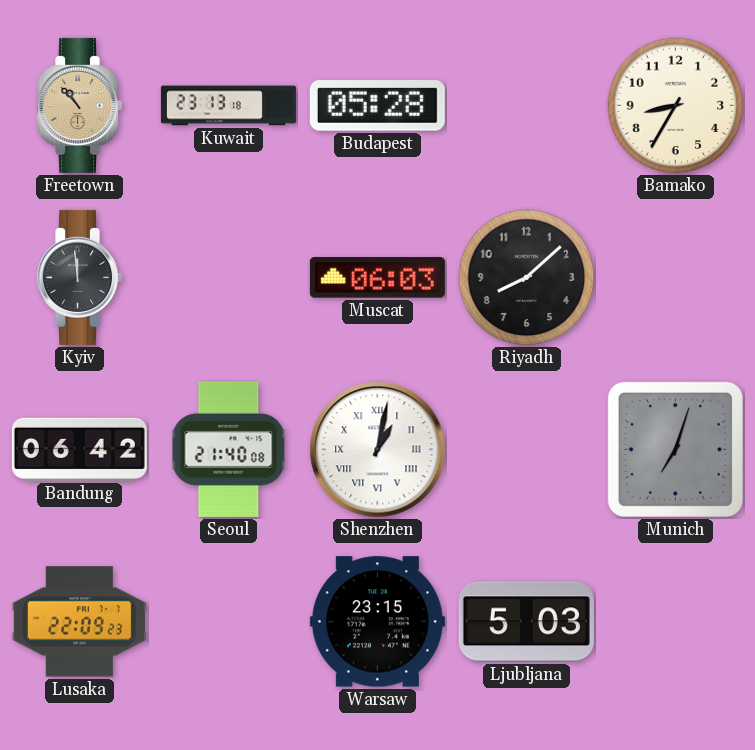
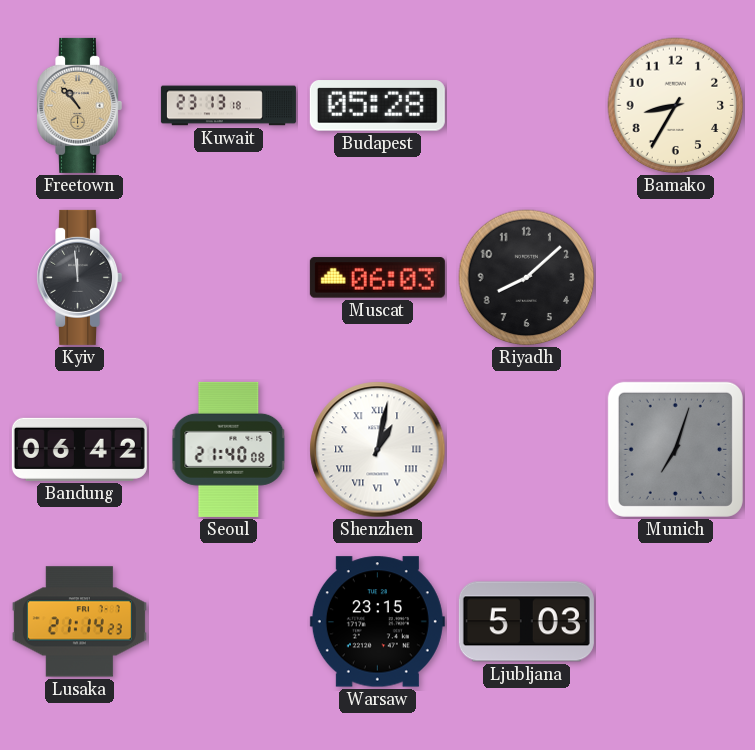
Lusaka: 22:09 -> 21:14
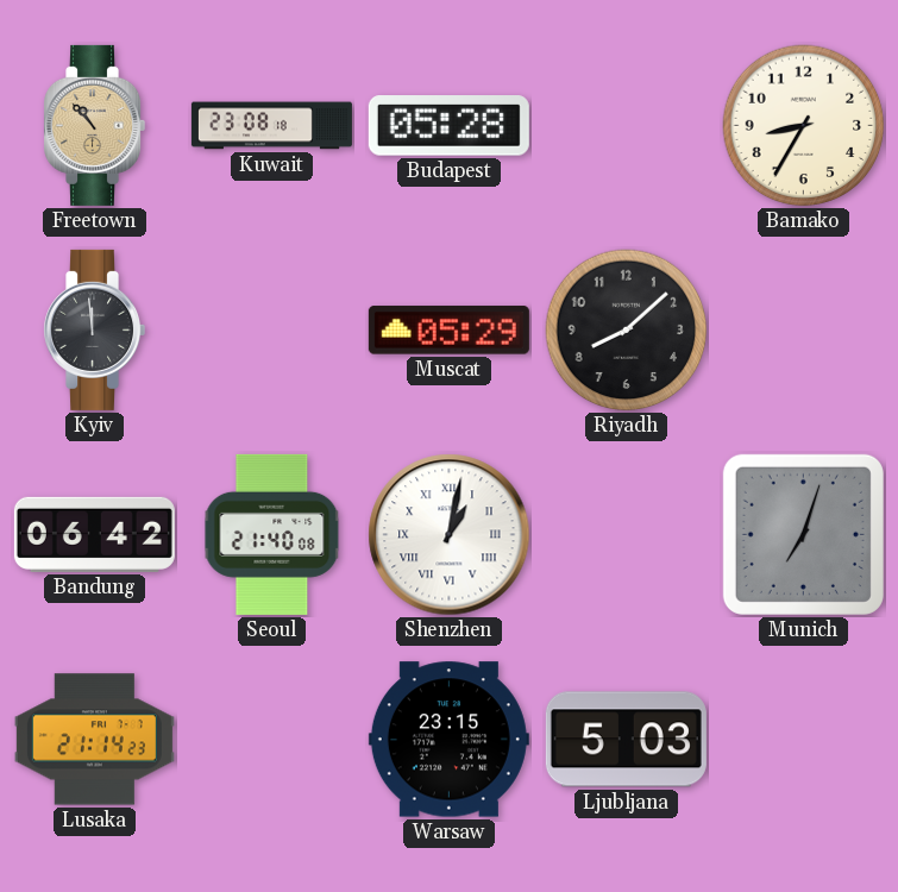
Kuwait: 23:13 -> 23:08
Muscat: 06:03 -> 05:29
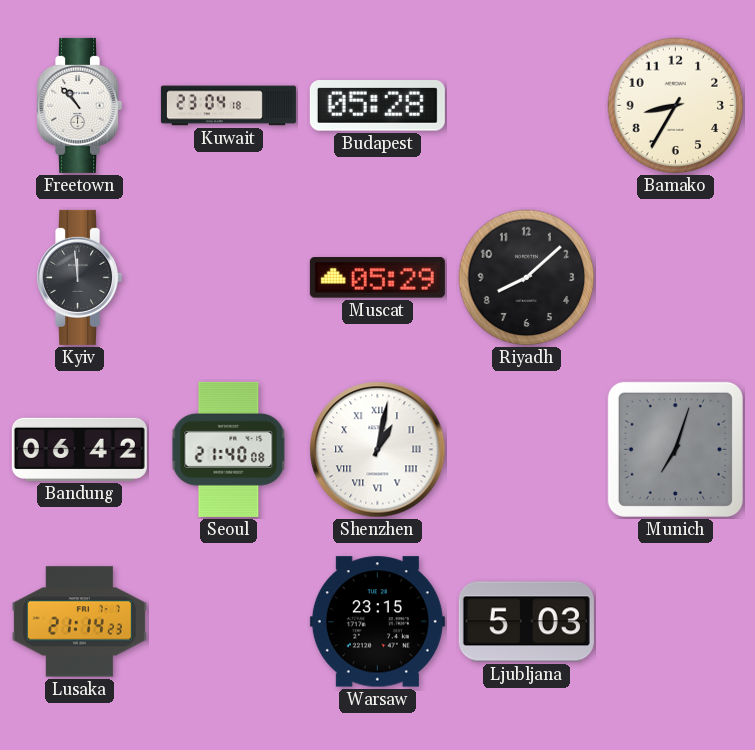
Freetown dial: champagne -> white
Kuwait: 23:08 -> 23:04
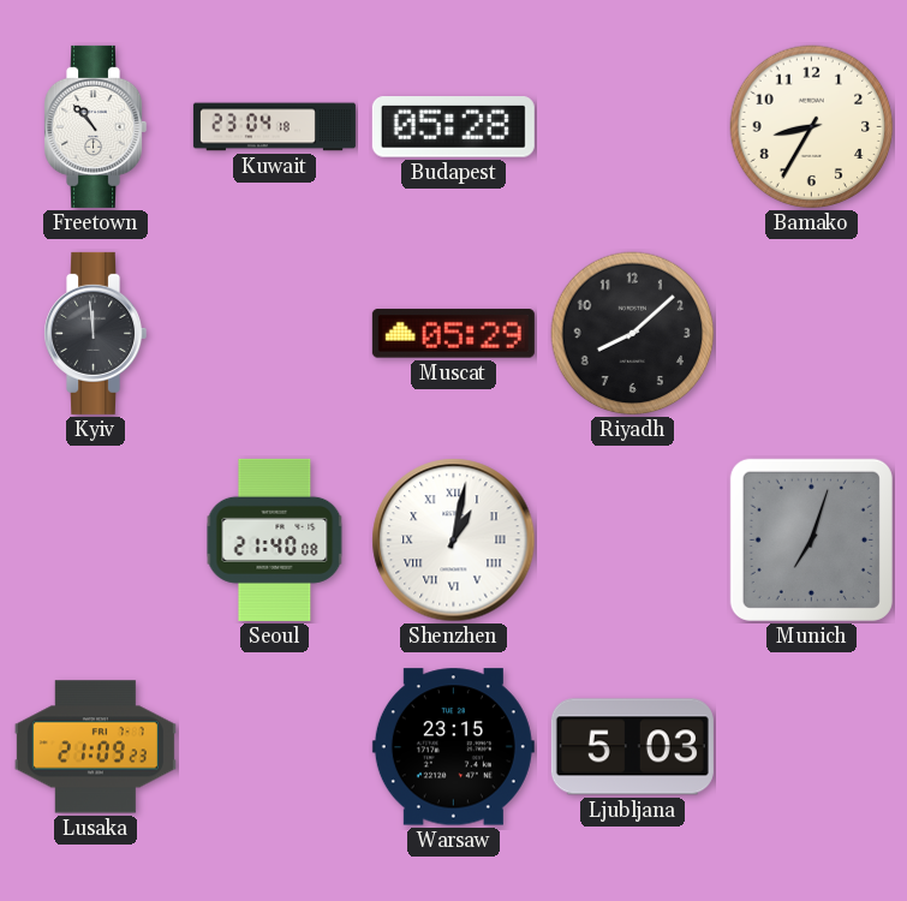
Bandung: 06:42 -> none
Lusaka: 21:14 -> 21:09
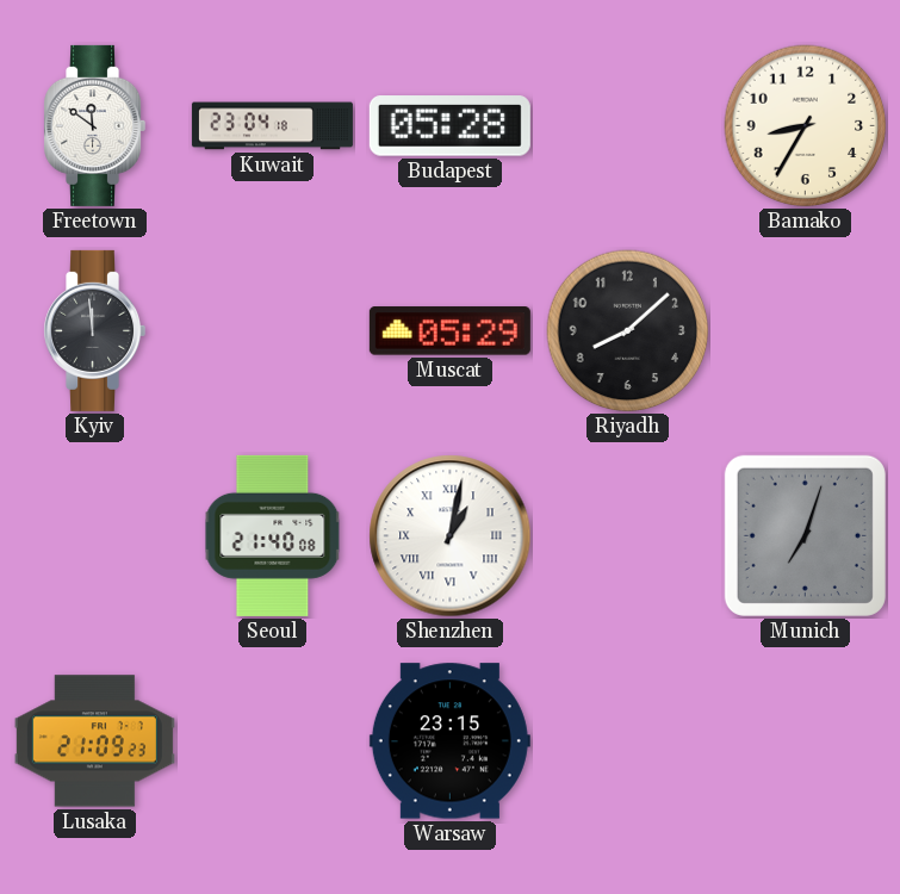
Freetown: 10:53 -> 11:51
Ljubljana: 5:03 -> none
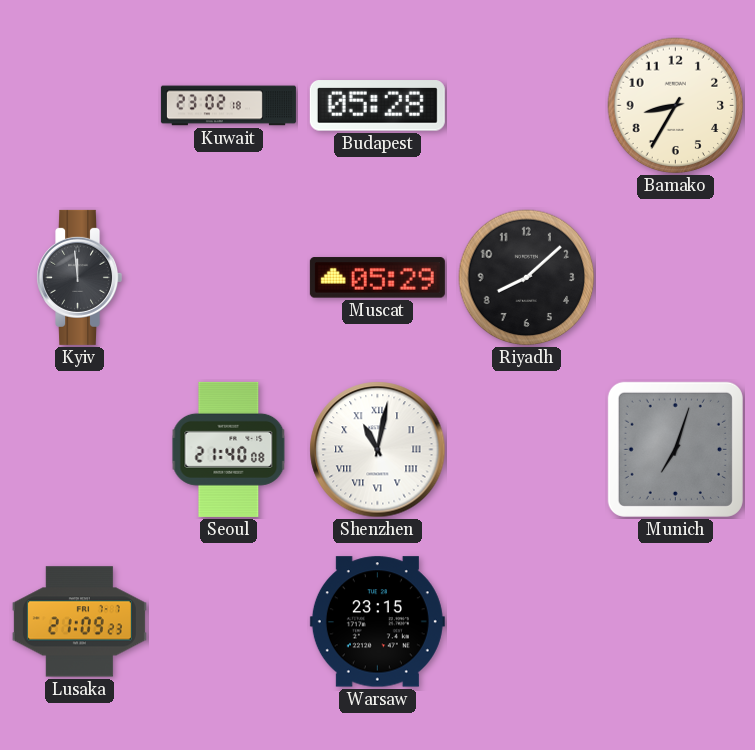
Freetown: 11:51 -> none
Kuwait: 23:04 -> 23:02
Shenzhen: 1:02 -> 11:02
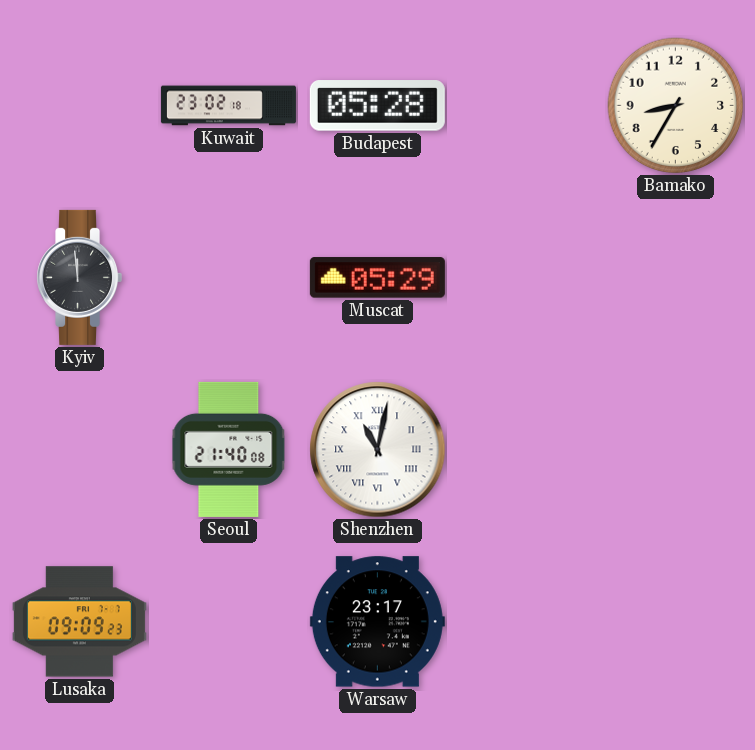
Riyadh: 8:08 -> none
Munich: 7:03 -> none
Lusaka: 21:09 -> 09:09
Warsaw: 23:15 -> 23:17
